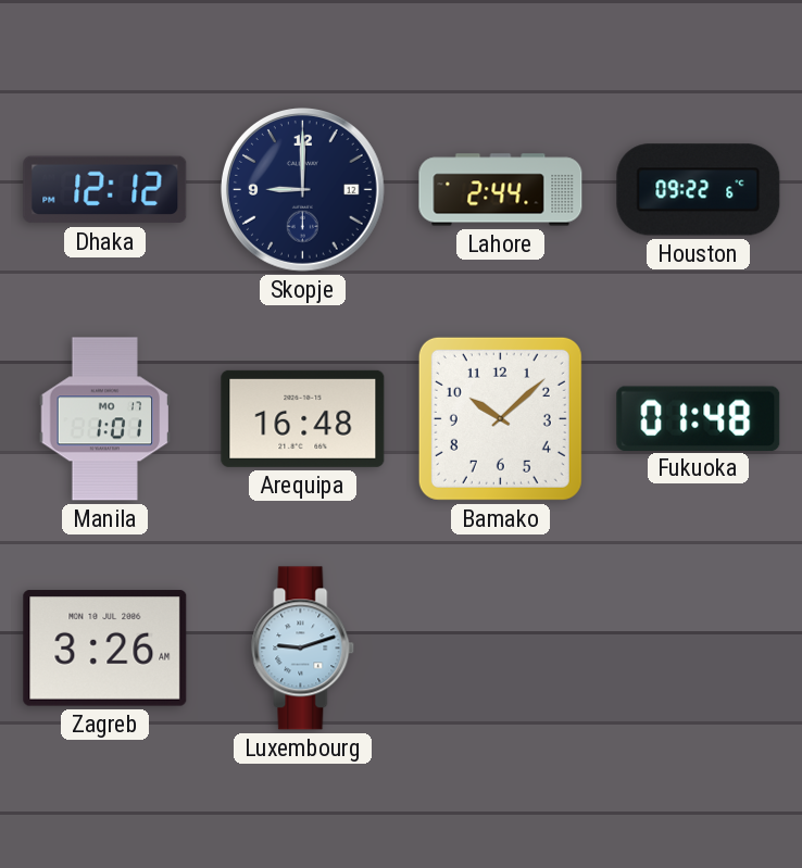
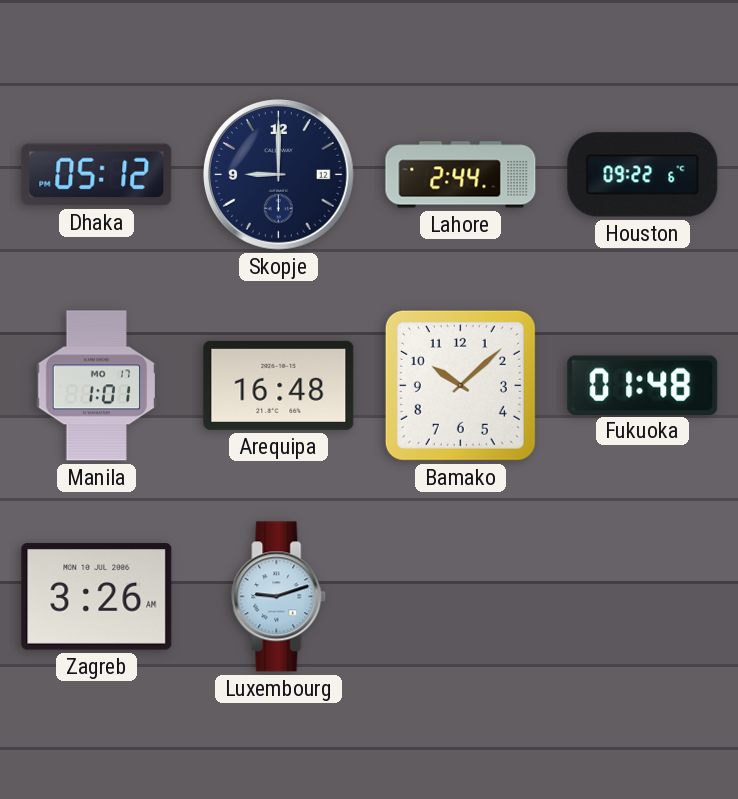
Dhaka: 12:12 -> 05:12
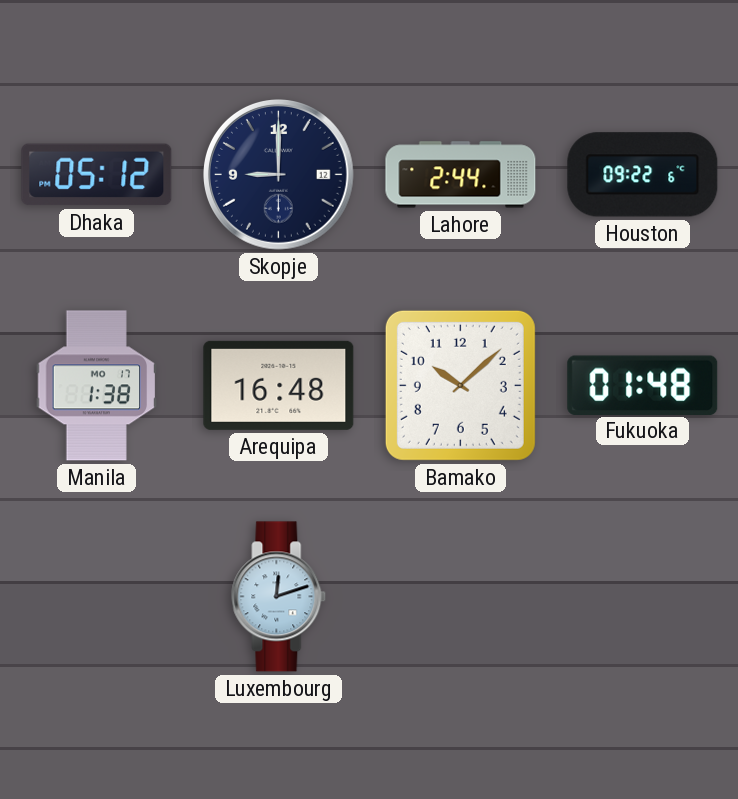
Manila: 1:01 -> 1:38
Zagreb: 3:26 -> none
Luxembourg: 9:12 -> 12:12
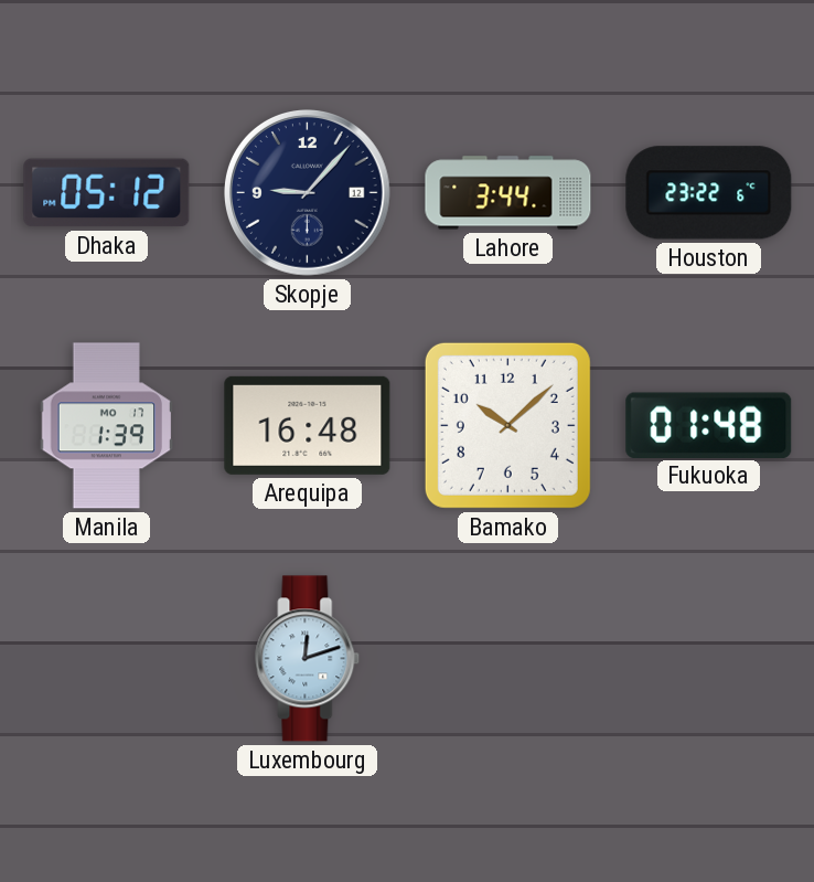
Skopje: 9:00 -> 9:07
Lahore: 2:44 -> 3:44
Houston: 09:22 -> 23:22
Manila: 1:38 -> 1:39
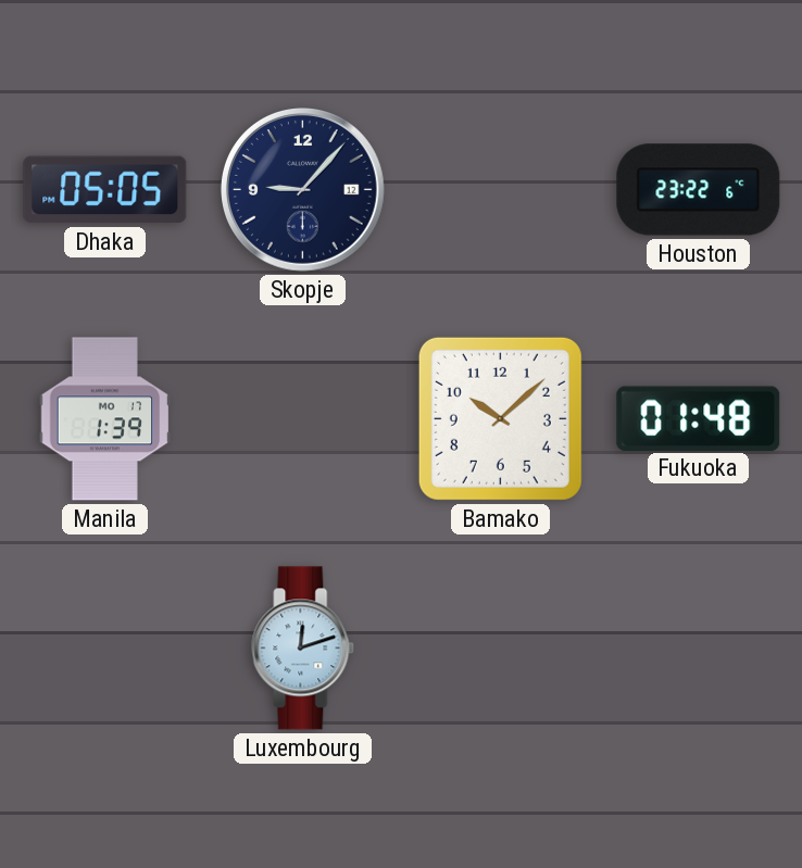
Dhaka: 05:12 -> 05:05
Lahore: 3:44 -> none
Arequipa: 16:48 -> none
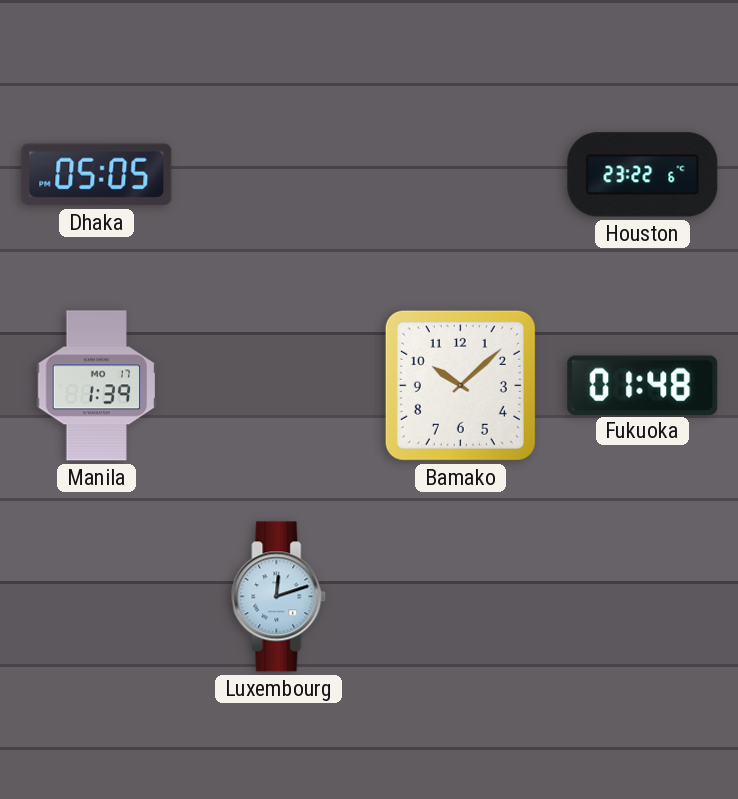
Skopje: 9:07 -> none
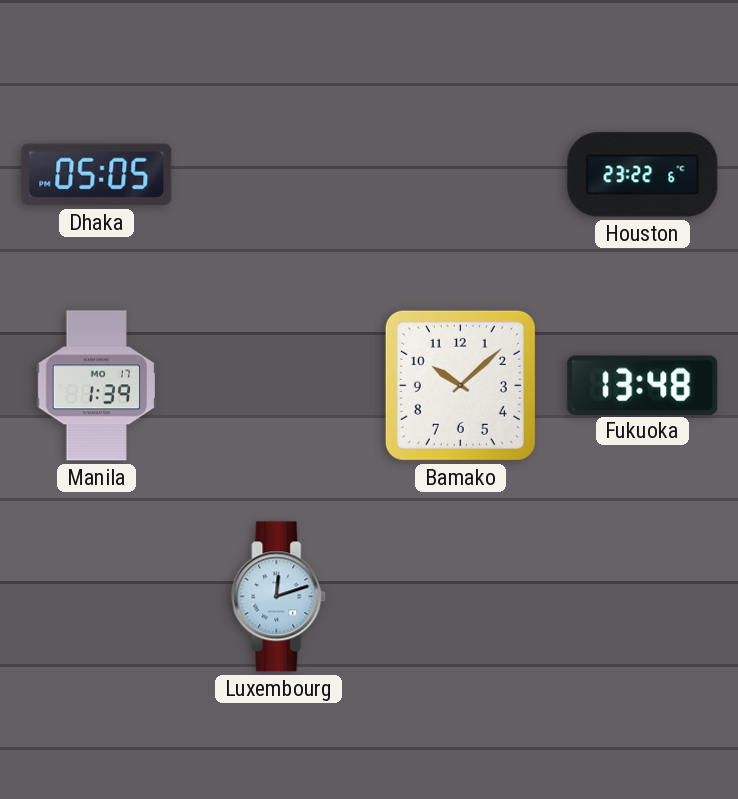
Fukuoka: 01:48 -> 13:48
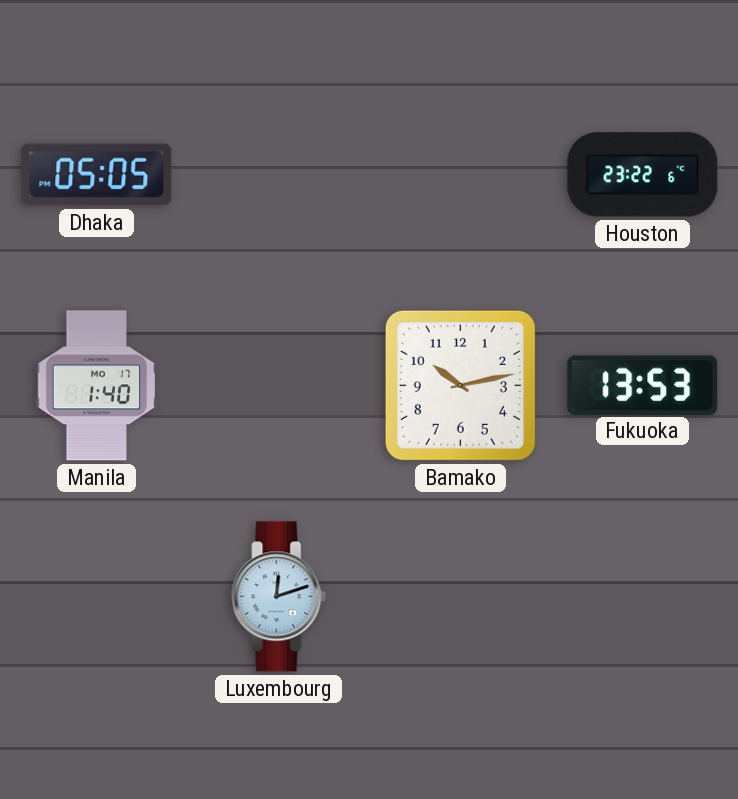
Manila: 1:39 -> 1:40
Bamako: 10:08 -> 10:13
Fukuoka: 13:48 -> 13:53
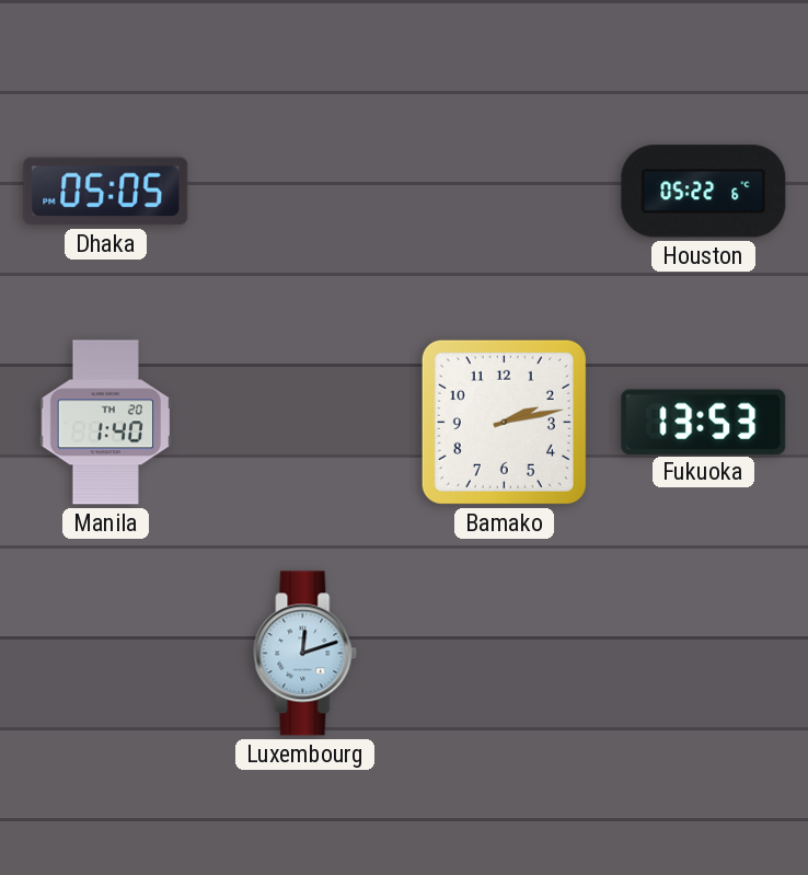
Houston: 23:22 -> 05:22
Manila date: MO 17 -> TH 20
Bamako: 10:13 -> 2:13
